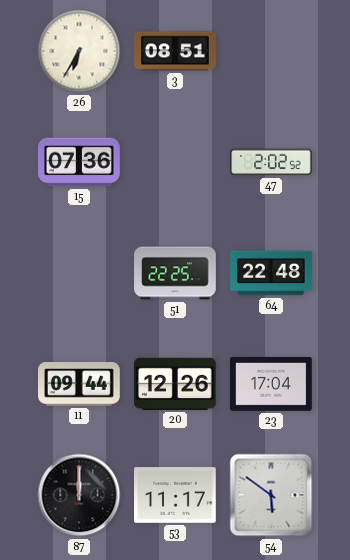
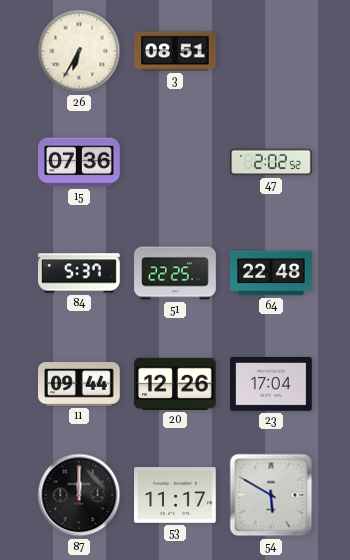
84: none -> 5:37
54: 5:51 -> 5:50
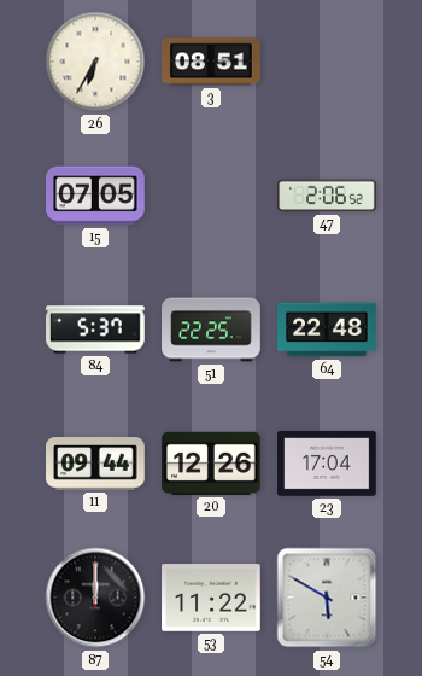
15: 07:36 -> 07:05
47: 2:02 -> 2:06
53: 11:17 -> 11:22
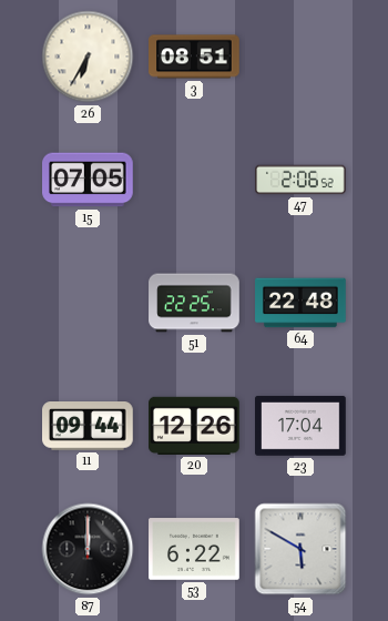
84: 5:37 -> none
53: 11:22 -> 6:22
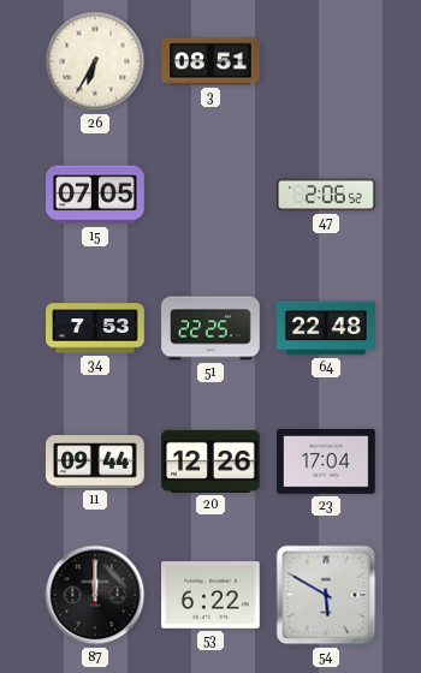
34: none -> 7:53
